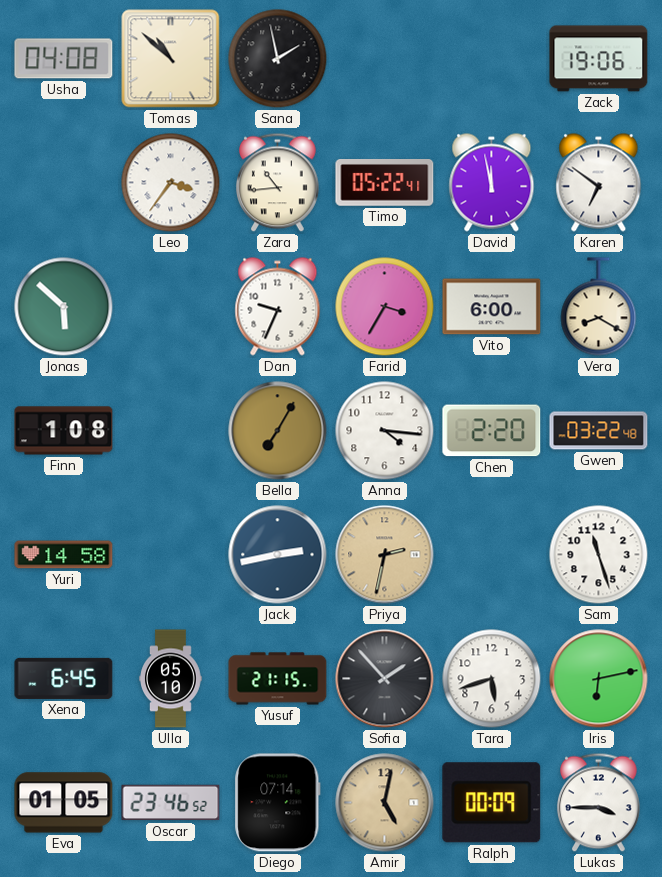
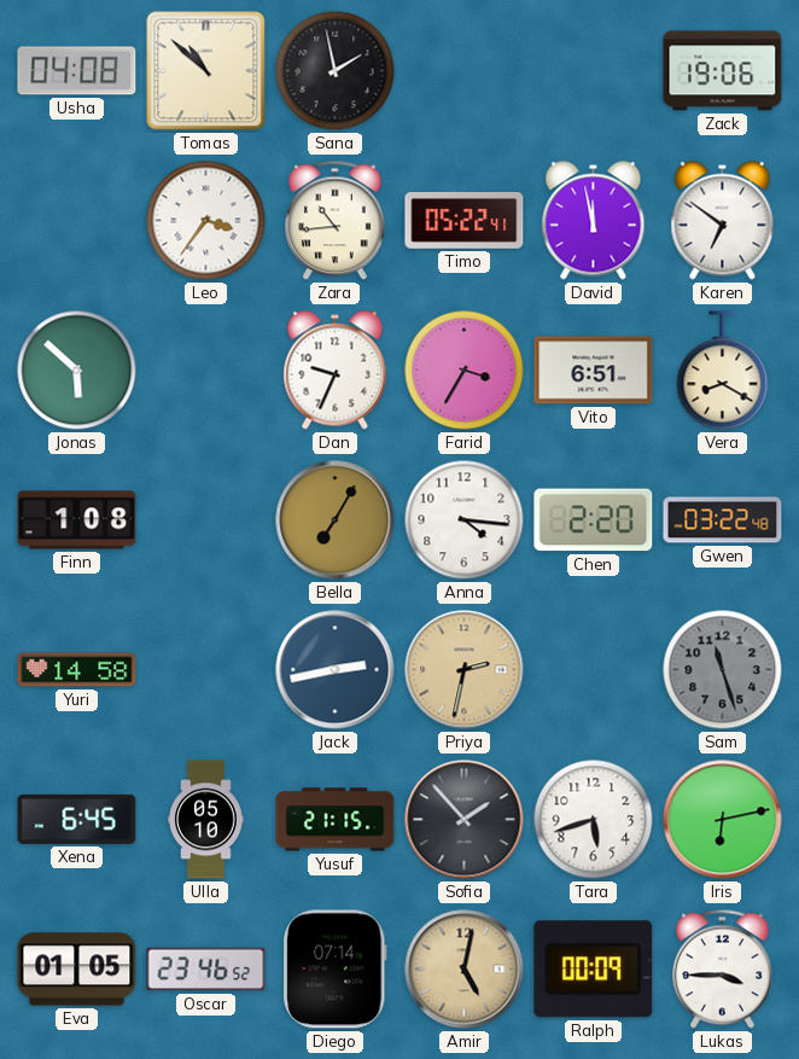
Vito: 6:00 -> 6:51
Sam dial: white -> grey
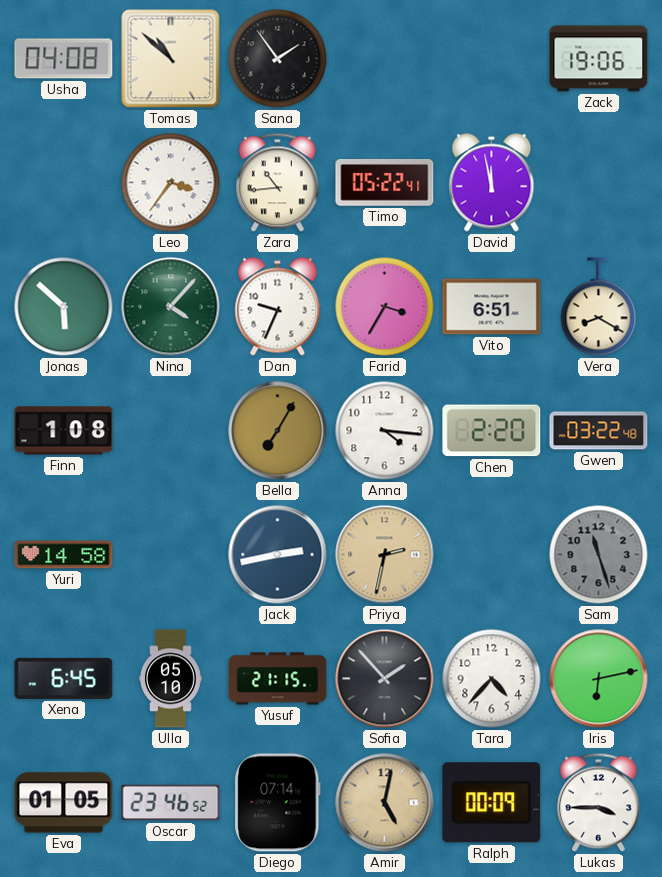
Sana: 1:58 -> 1:54
Karen: 6:51 -> none
Nina: none -> 4:07
Tara: 5:42 -> 4:37
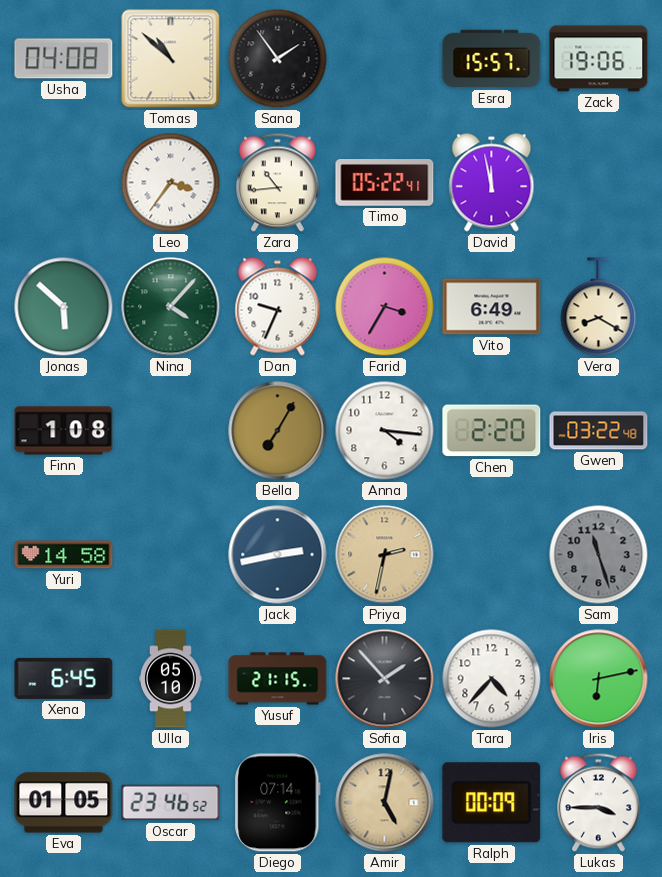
Esra: none -> 15:57
Vito: 6:51 -> 6:49
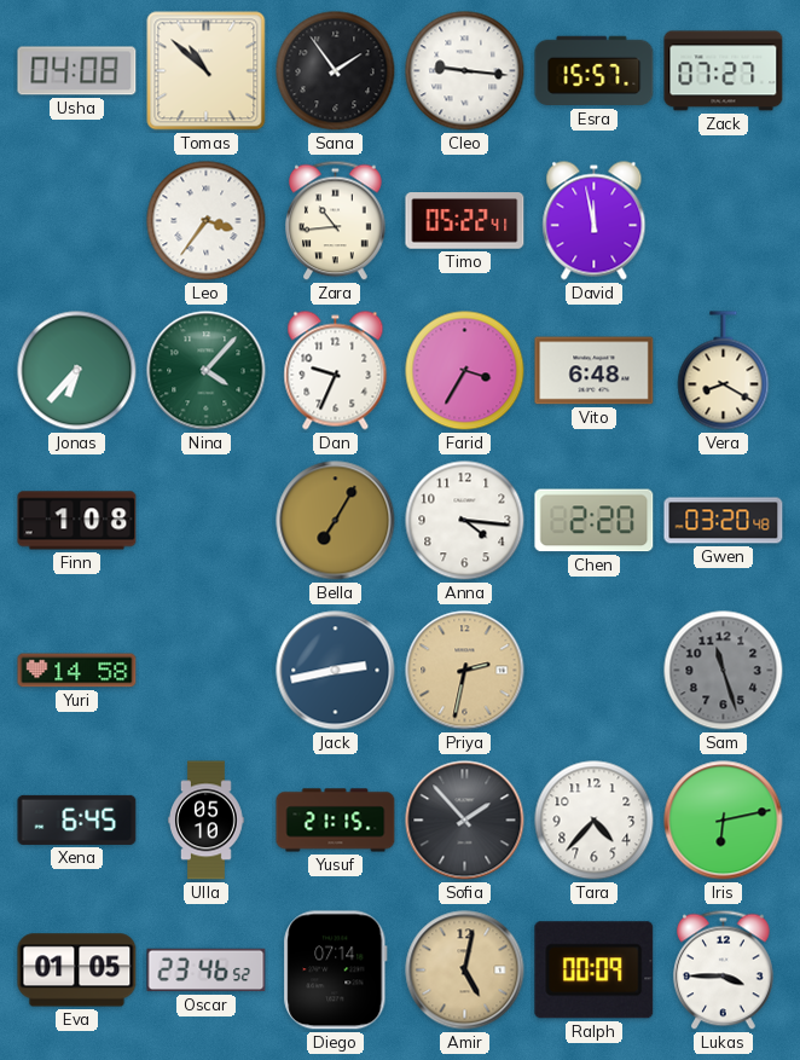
Cleo: none -> 9:16
Zack: 19:06 -> 07:27
Jonas: 5:52 -> 6:37
Vito: 6:49 -> 6:48
Gwen: 03:22 -> 03:20
